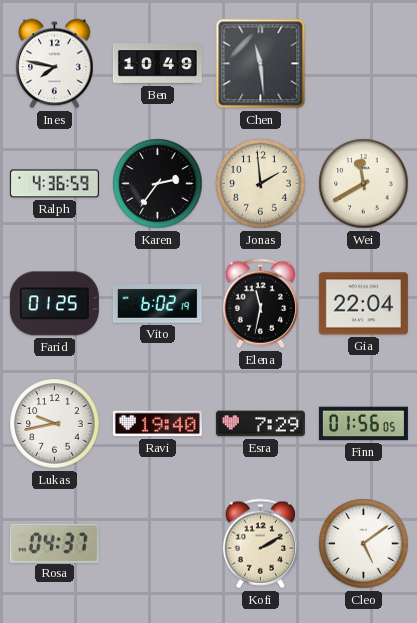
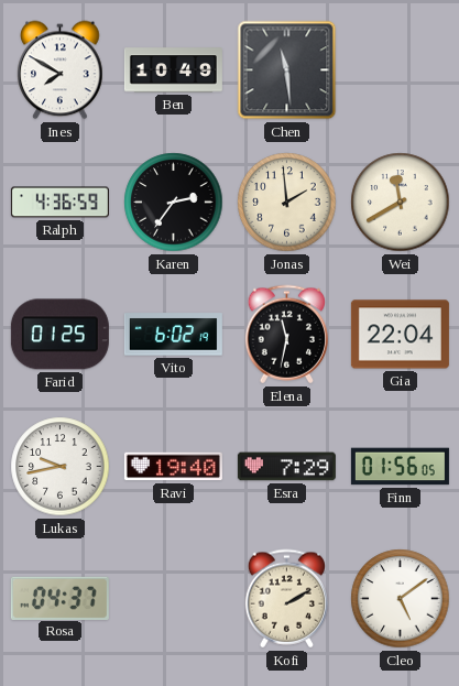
Ines: 7:47 -> 7:50
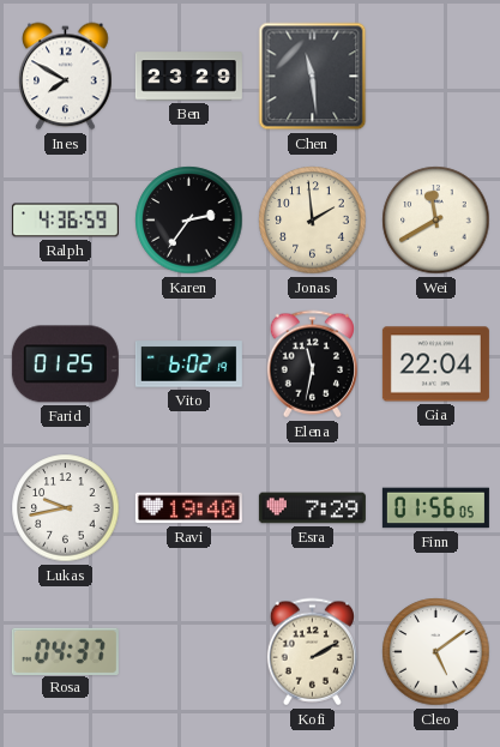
Ben: 10:49 -> 23:29
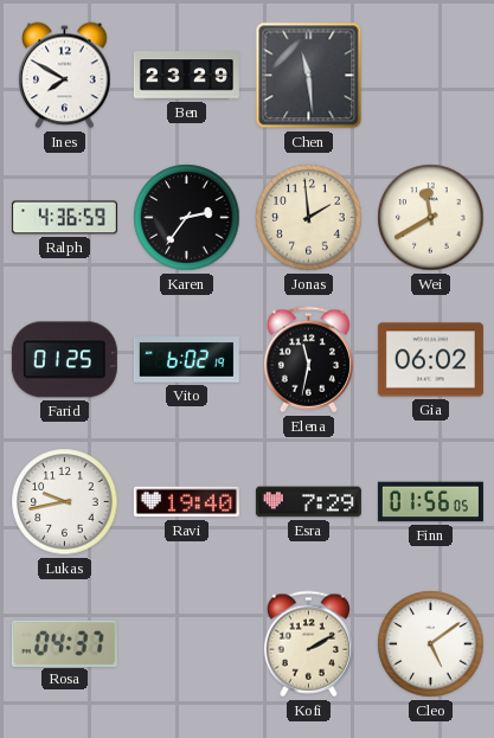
Gia: 22:04 -> 06:02
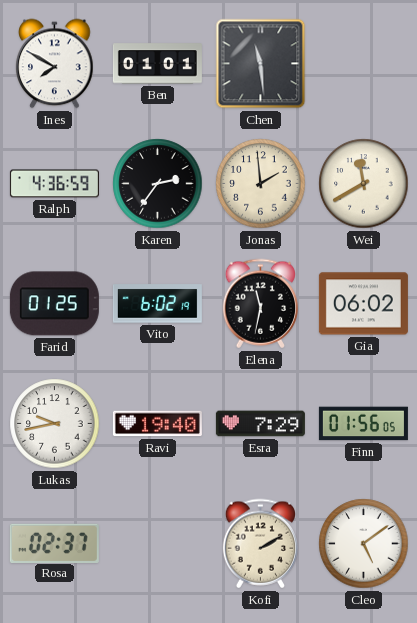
Ben: 23:29 -> 01:01
Rosa: 04:37 -> 02:37
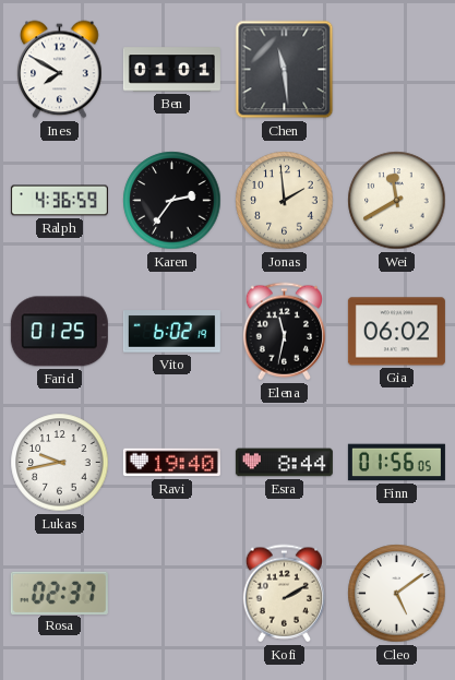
Esra: 7:29 -> 8:44
